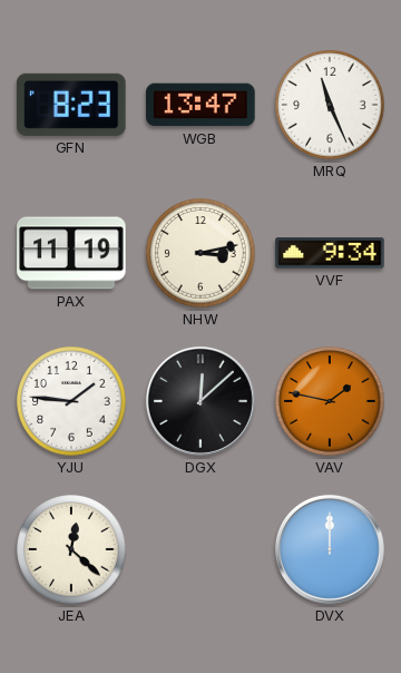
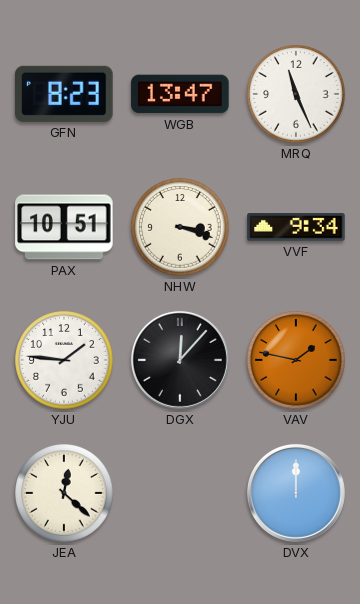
PAX: 11:19 -> 10:51
NHW: 3:13 -> 3:18
DGX: 12:08 -> 12:07
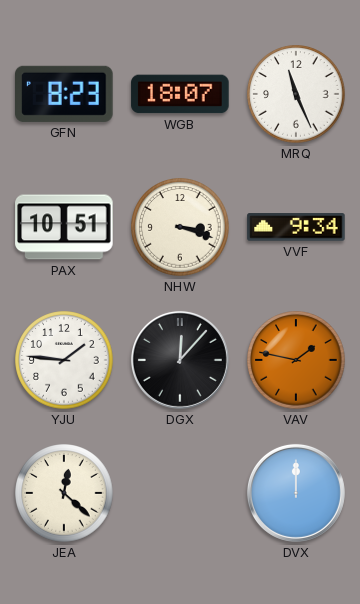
WGB: 13:47 -> 18:07
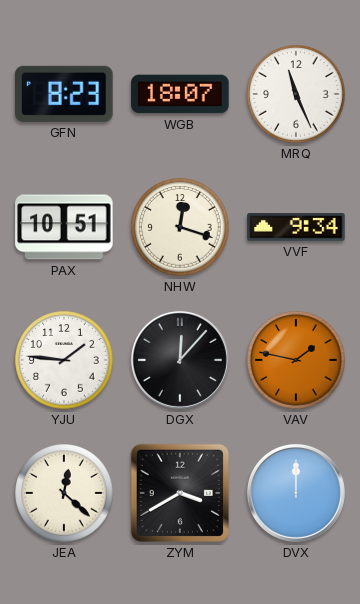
NHW: 3:18 -> 12:18
ZYM: none -> 3:40
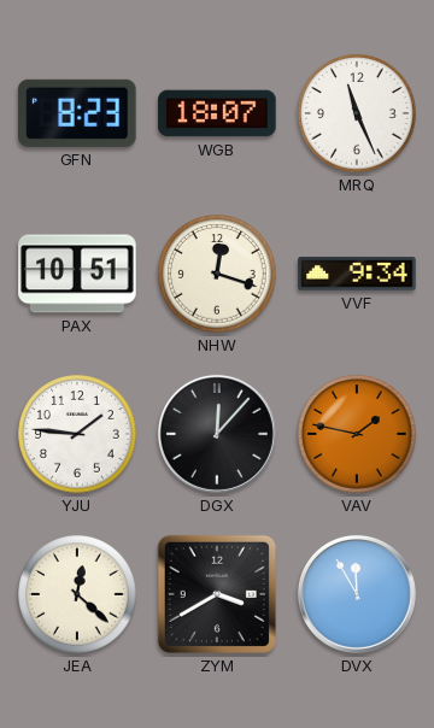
DVX: 12:00 -> 11:55
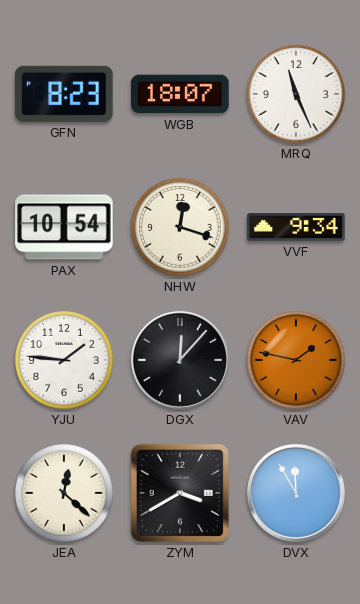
PAX: 10:51 -> 10:54
